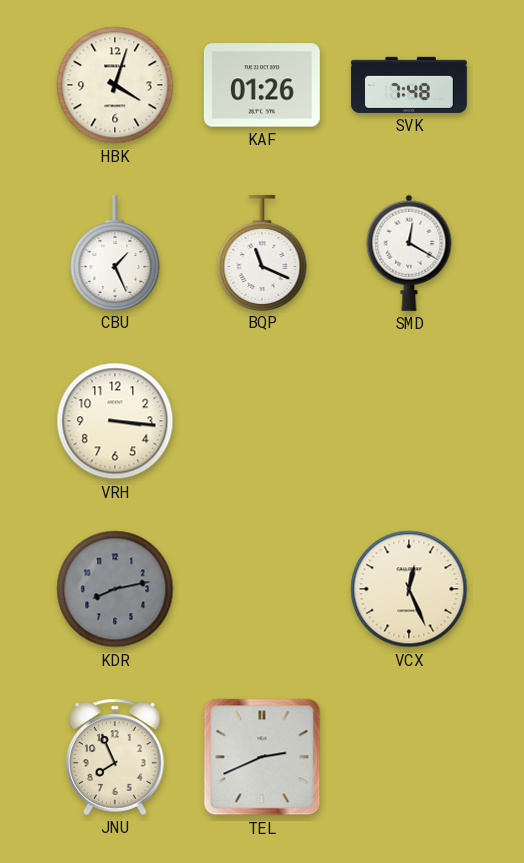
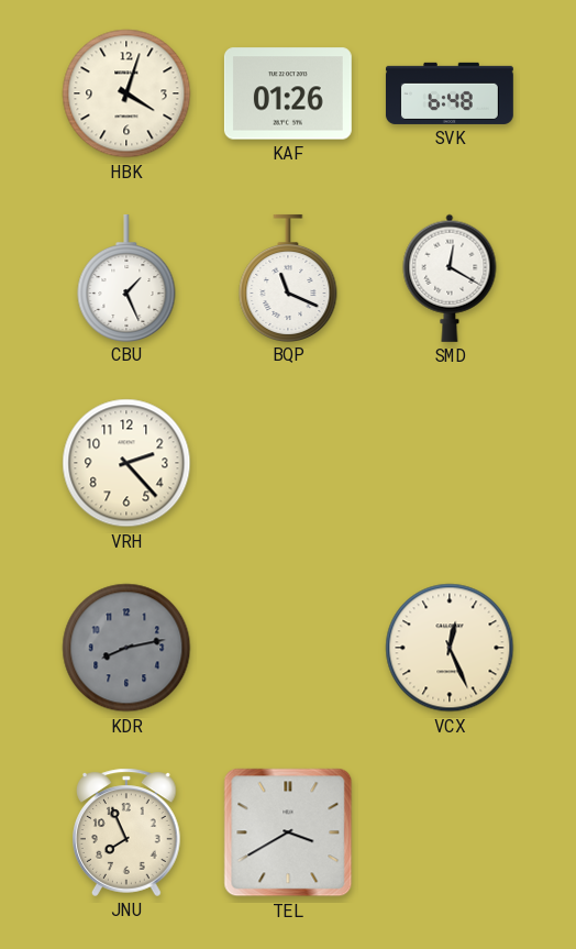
SVK: 7:48 -> 6:48
VRH: 3:16 -> 2:23
TEL: 2:41 -> 3:40
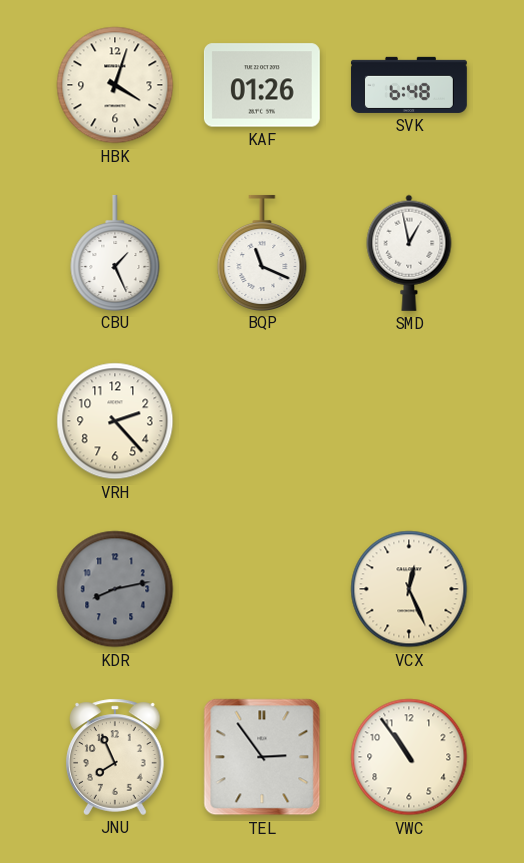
SMD: 12:20 -> 12:58
TEL: 3:40 -> 2:54
VWC: none -> 10:54
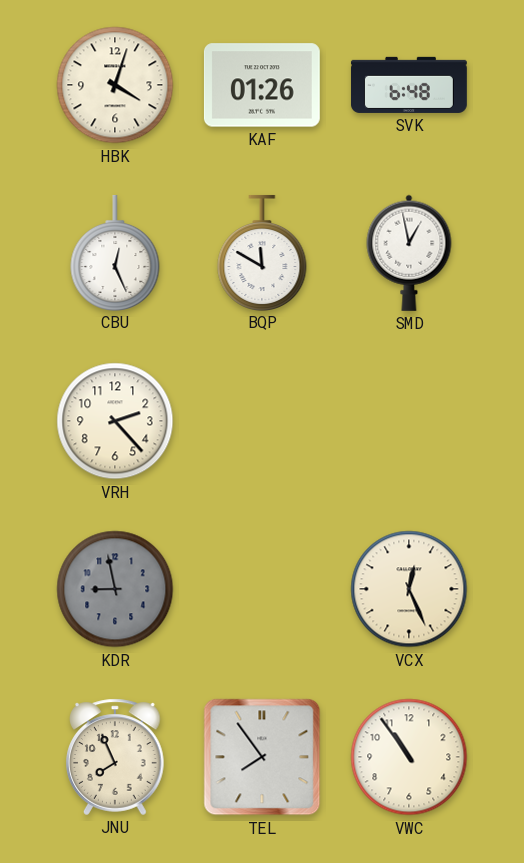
CBU: 1:26 -> 12:26
BQP: 11:19 -> 11:50
KDR: 8:13 -> 8:58
TEL: 2:54 -> 7:54
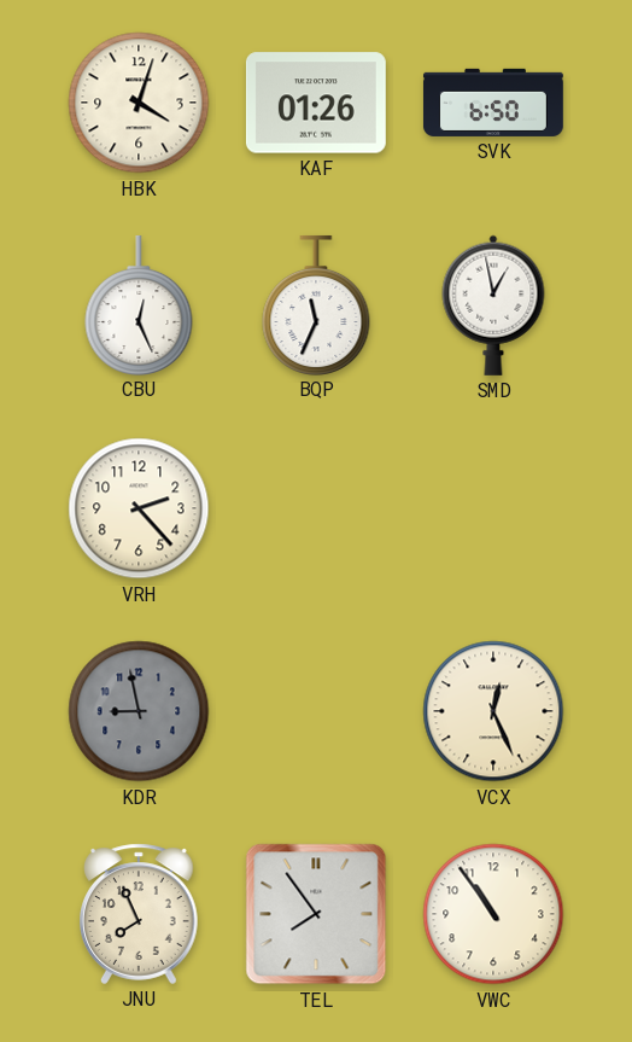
SVK: 6:48 -> 6:50
BQP: 11:50 -> 11:34
